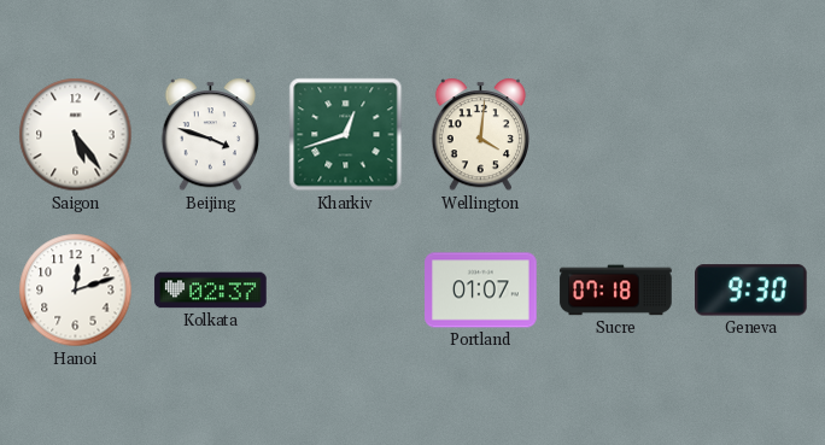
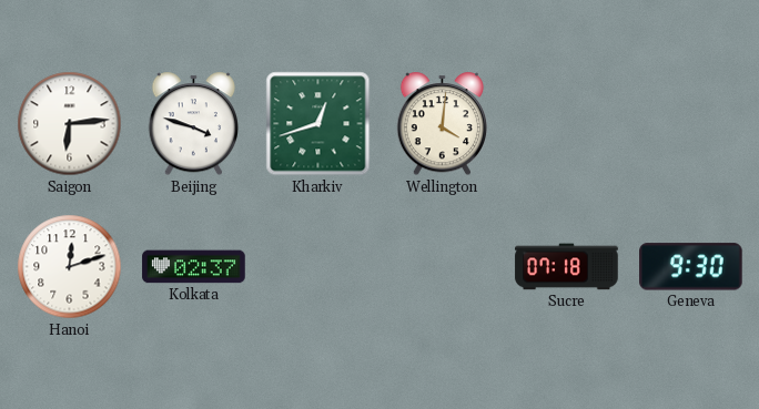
Saigon: 5:24 -> 6:14
Portland: 01:07 -> none
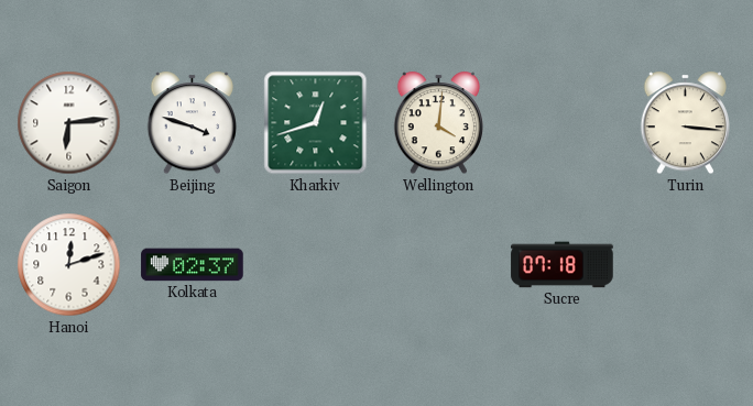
Turin: none -> 3:16
Geneva: 9:30 -> none
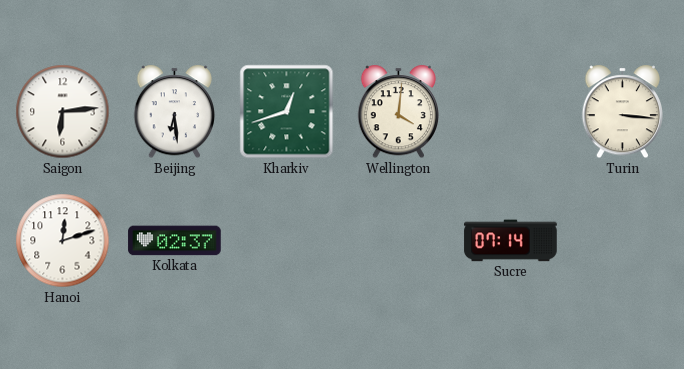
Beijing: 3:48 -> 6:29
Sucre: 07:18 -> 07:14
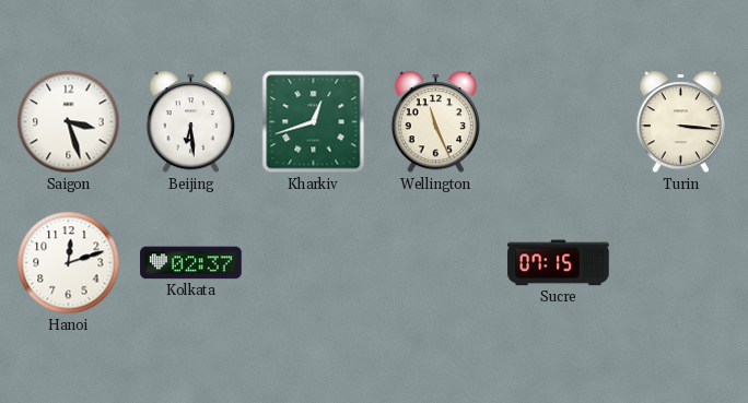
Saigon: 6:14 -> 3:27
Wellington: 4:01 -> 11:26
Sucre: 07:14 -> 07:15
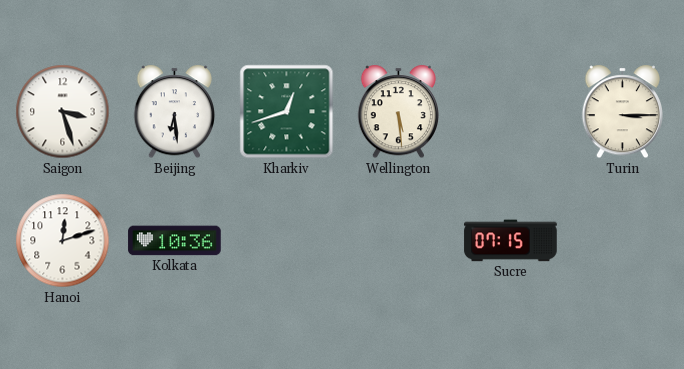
Wellington: 11:26 -> 5:29
Turin: 3:16 -> 3:15
Kolkata: 02:37 -> 10:36
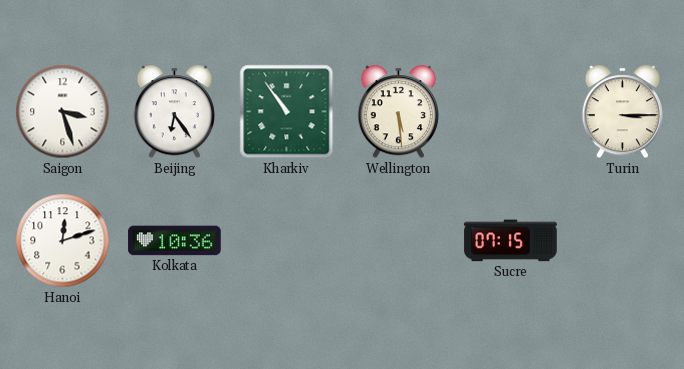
Beijing: 6:29 -> 6:24
Kharkiv: 12:42 -> 10:54
